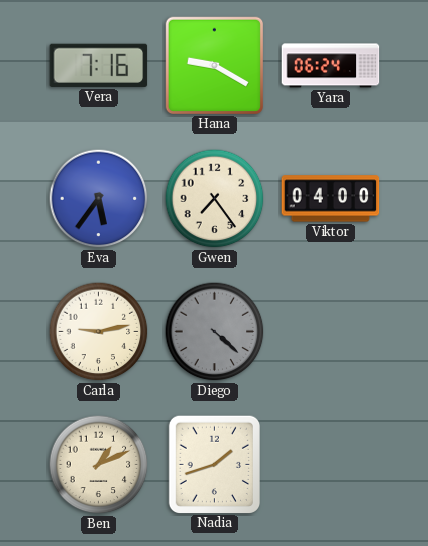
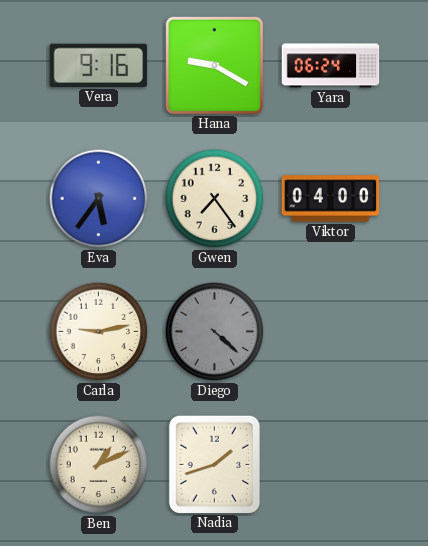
Vera: 7:16 -> 9:16
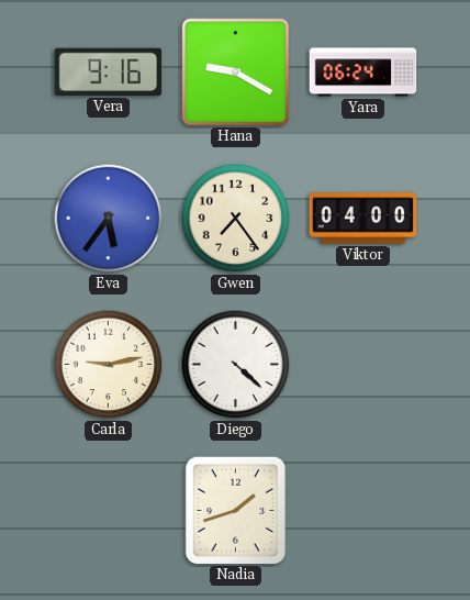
Diego dial: grey -> white
Ben: 1:11 -> none
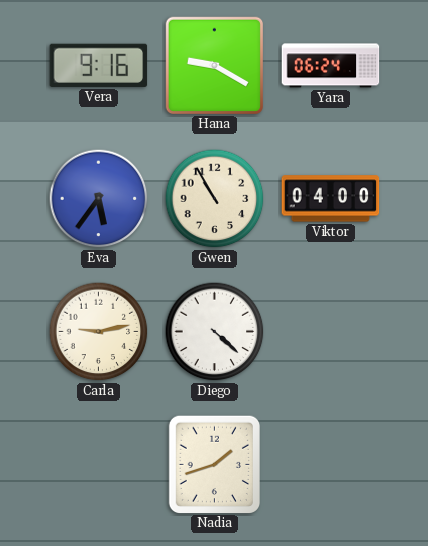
Gwen: 7:24 -> 10:55
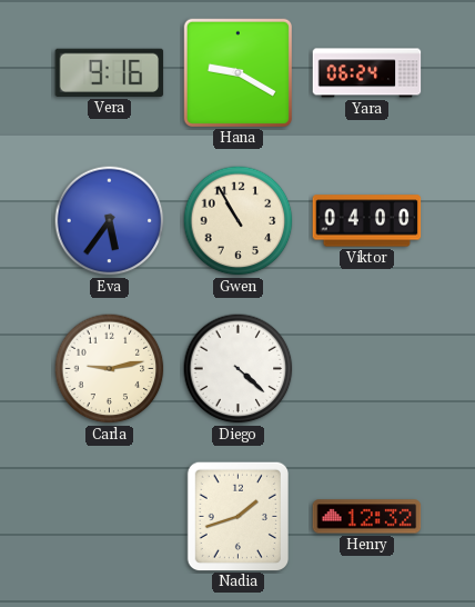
Henry: none -> 12:32
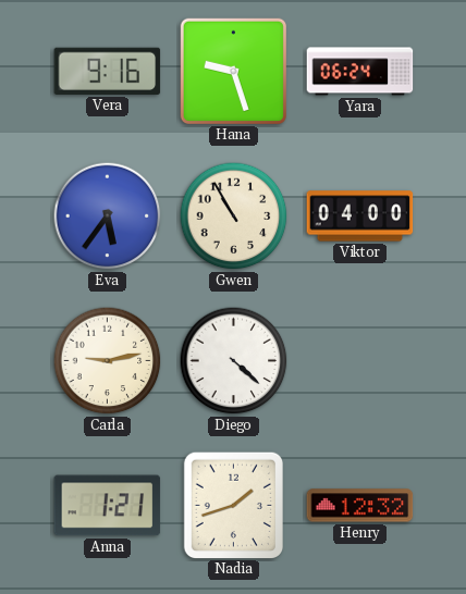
Hana: 9:20 -> 9:27
Anna: none -> 1:21
